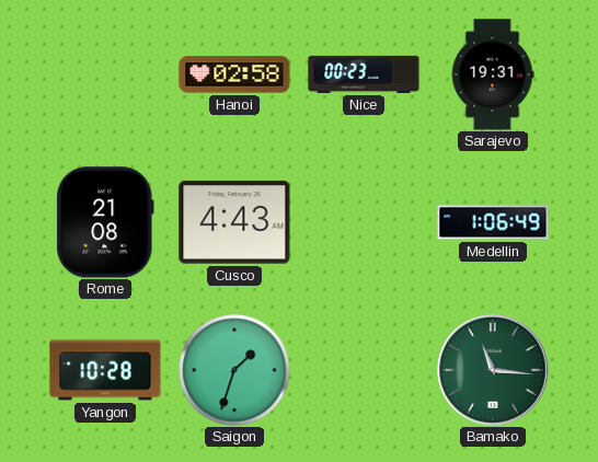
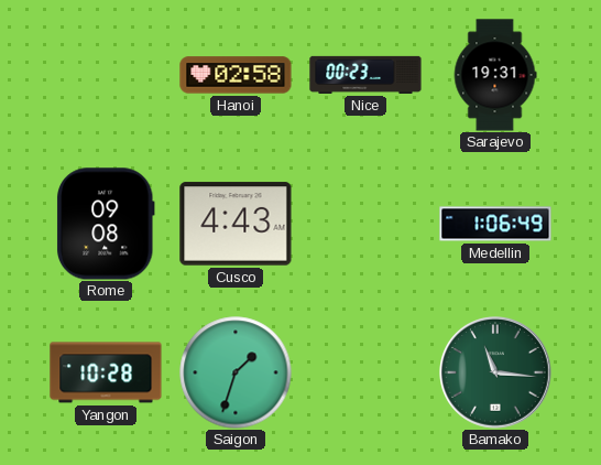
Rome: 21:08 -> 09:08
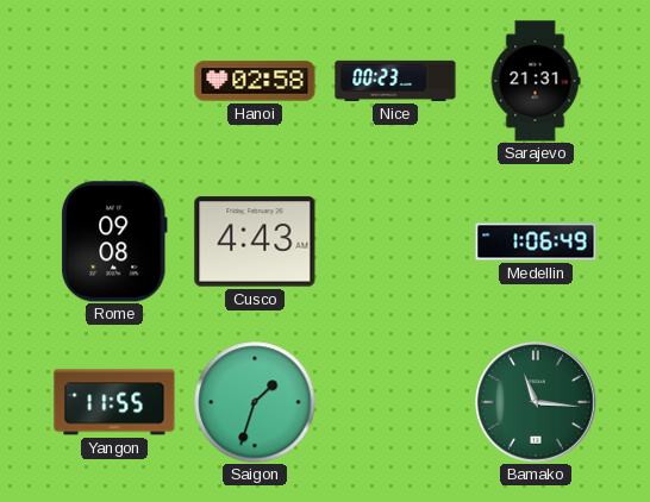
Sarajevo: 19:31 -> 21:31
Yangon: 10:28 -> 11:55
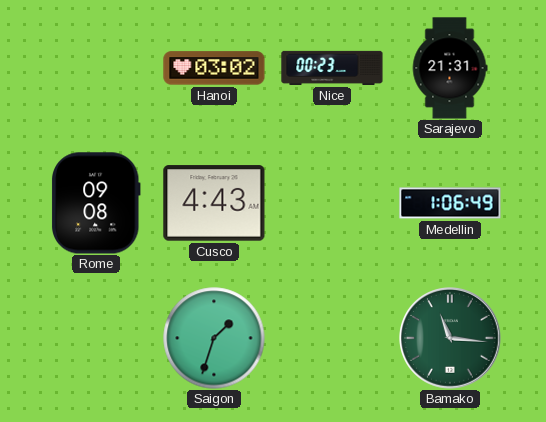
Hanoi: 02:58 -> 03:02
Yangon: 11:55 -> none
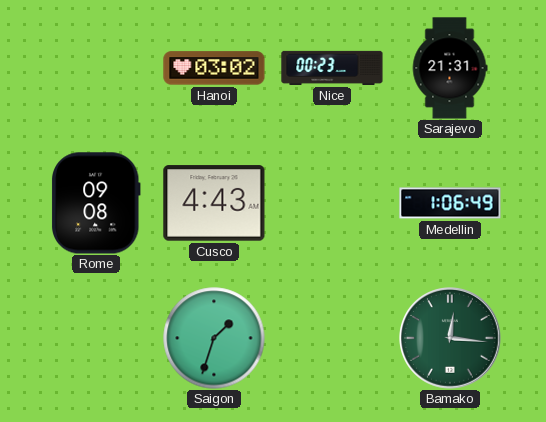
Bamako: 11:16 -> 12:16
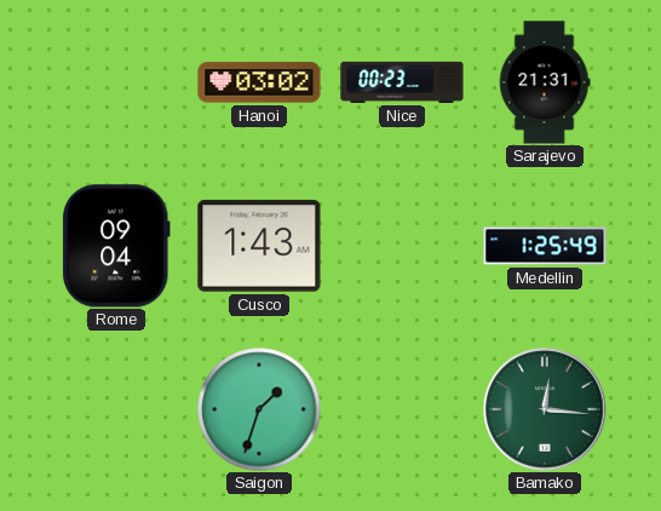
Rome: 09:08 -> 09:04
Cusco: 4:43 -> 1:43
Medellin: 1:06 -> 1:25
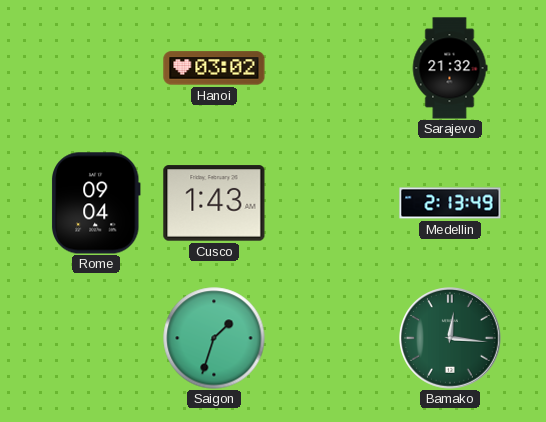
Nice: 00:23 -> none
Sarajevo: 21:31 -> 21:32
Medellin: 1:25 -> 2:13
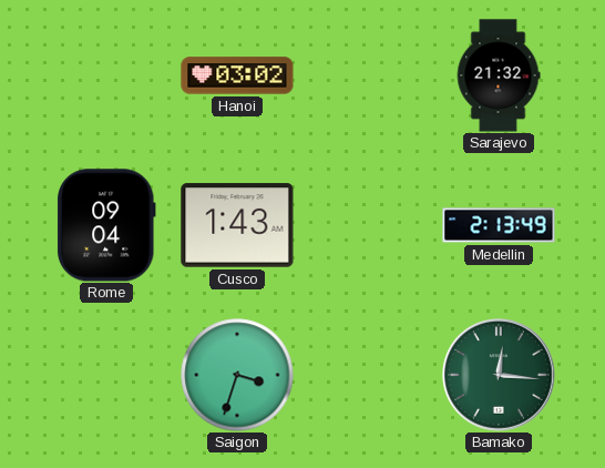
Saigon: 1:33 -> 3:33
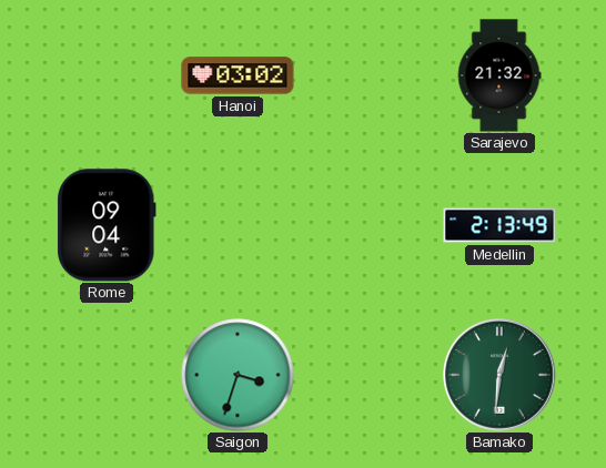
Cusco: 1:43 -> none
Bamako: 12:16 -> 12:31
